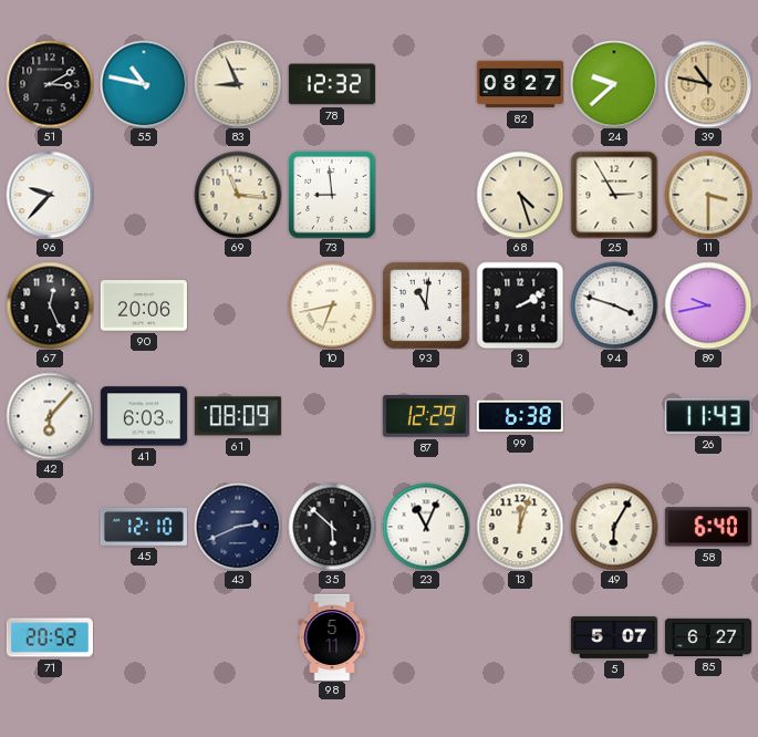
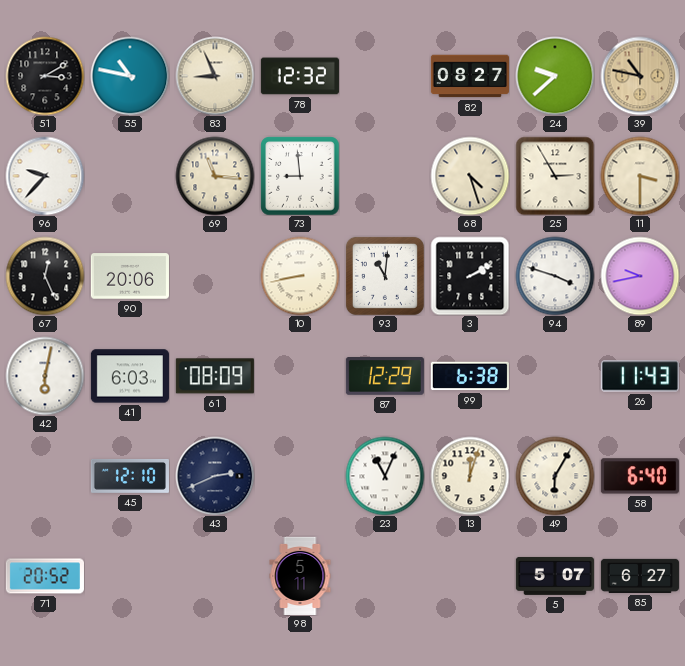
10: 6:43 -> 8:43
42: 6:07 -> 6:02
35: 5:52 -> none
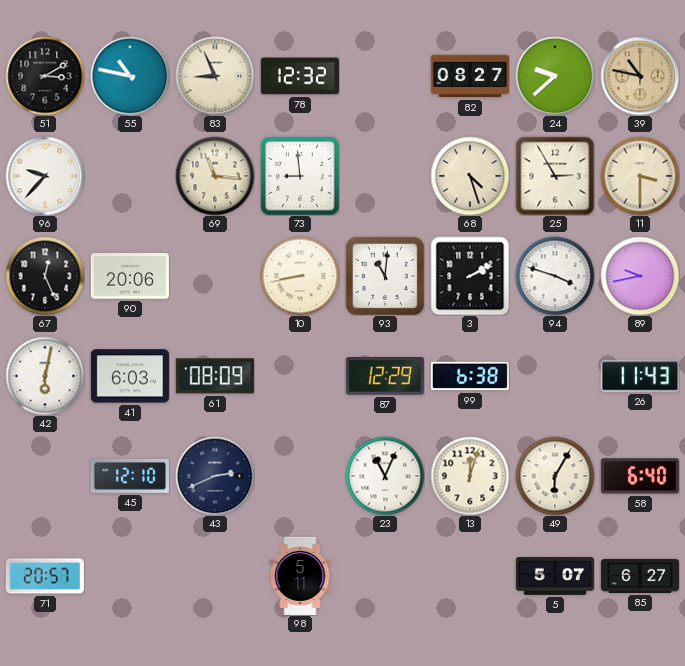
71: 20:52 -> 20:57
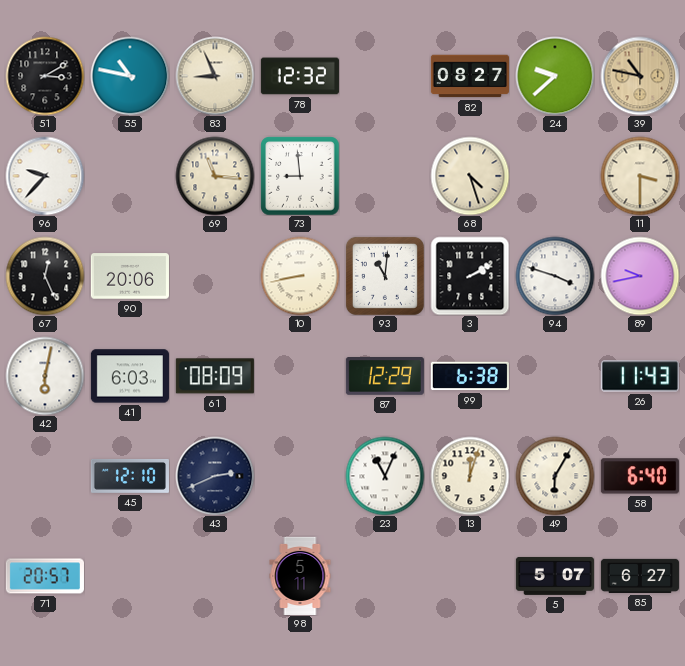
25: 2:55 -> none
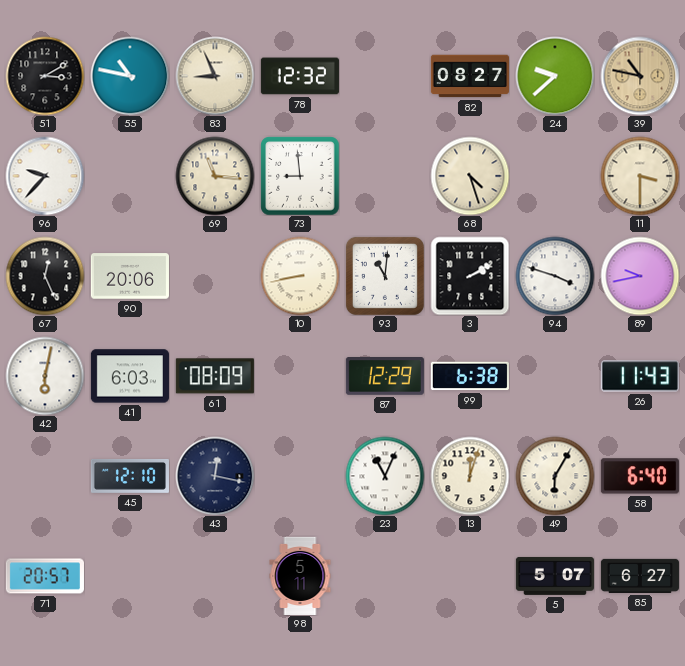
43: 2:41 -> 12:17
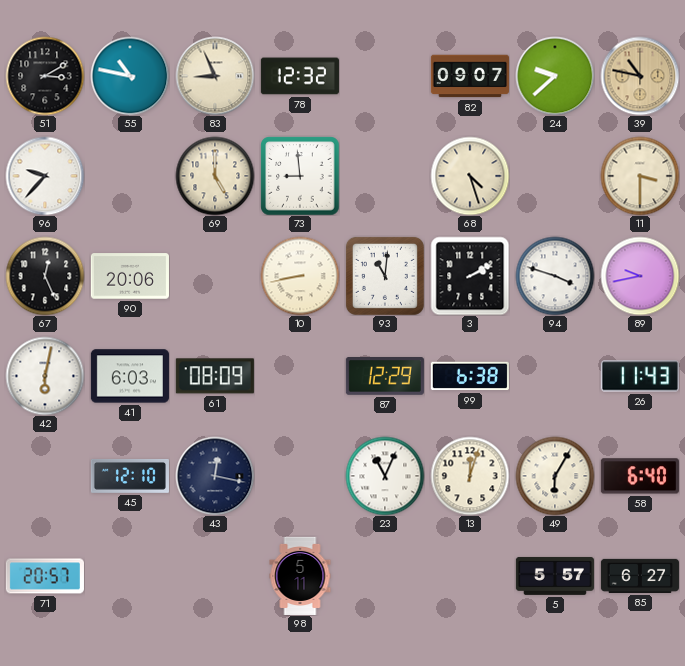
82: 08:27 -> 09:07
69: 11:16 -> 5:00
5: 5:07 -> 5:57
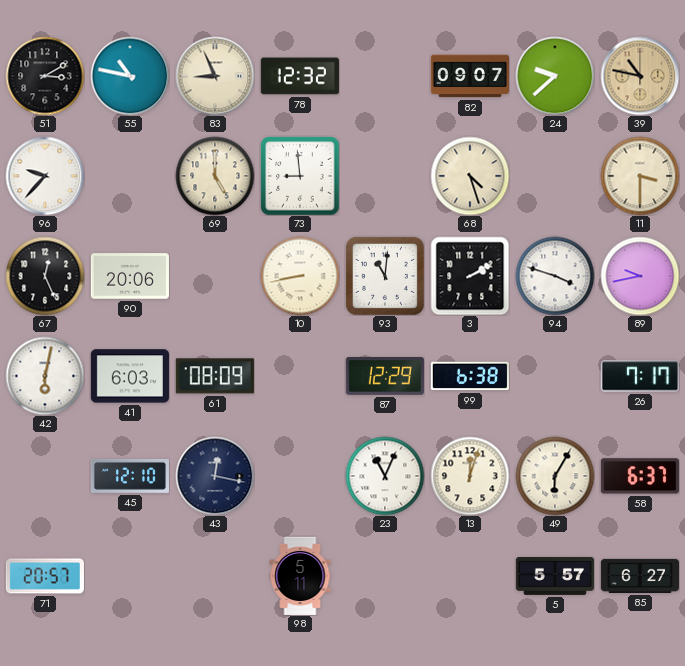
26: 11:43 -> 7:17
58: 6:40 -> 6:37
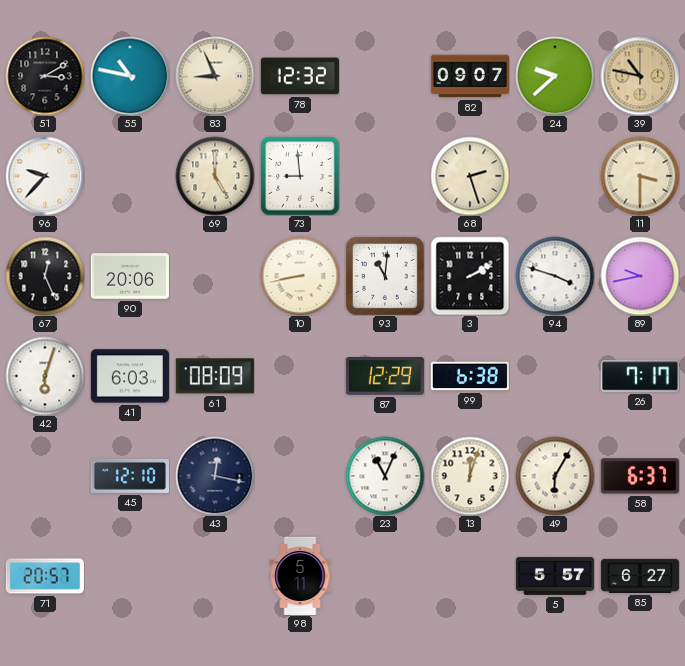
68: 4:27 -> 2:27
42: 6:02 -> 6:03
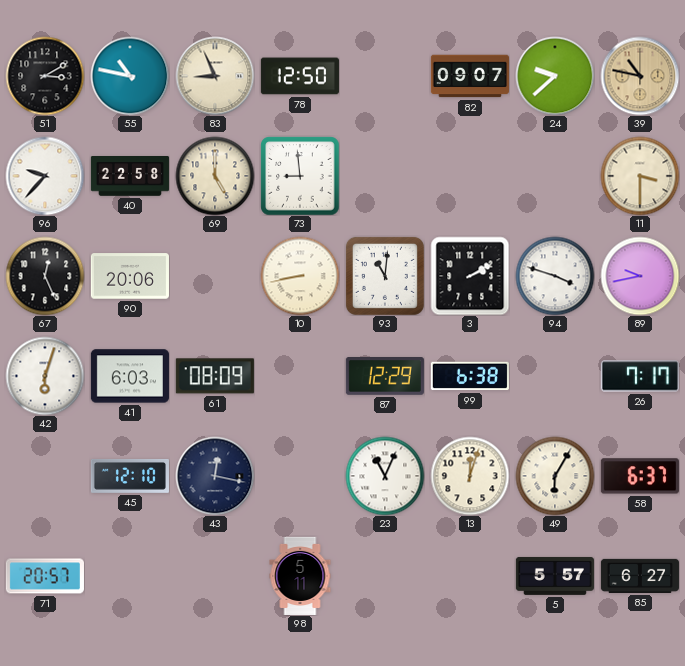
78: 12:32 -> 12:50
40: none -> 22:58
68: 2:27 -> none
